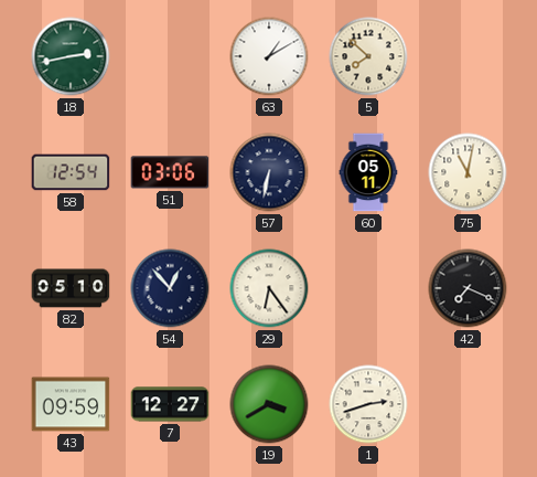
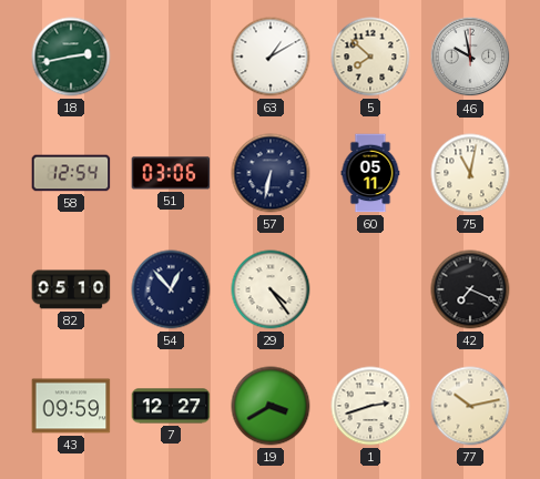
46: none -> 9:58
29: 6:24 -> 4:24
77: none -> 10:13
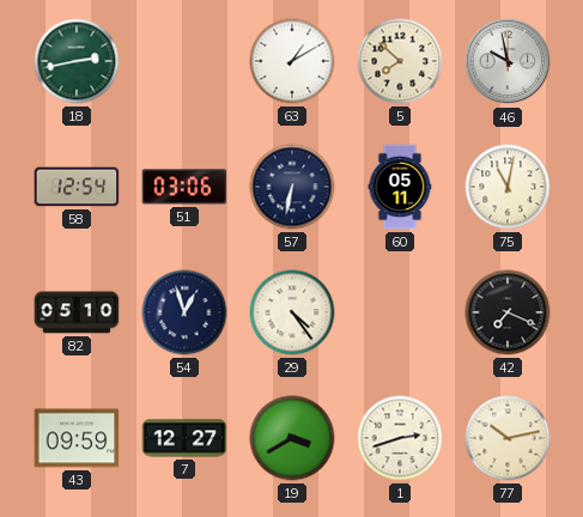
54: 12:53 -> 12:57
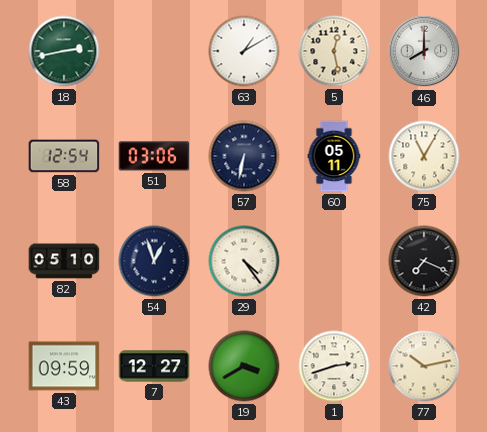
5: 7:52 -> 12:28
46: 9:58 -> 8:00
75: 11:02 -> 11:05
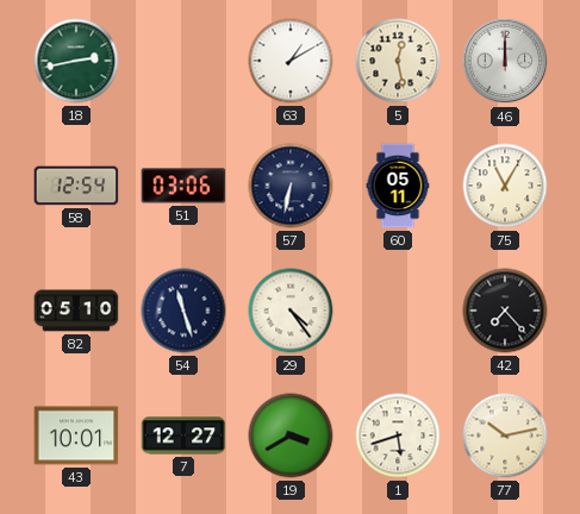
46: 8:00 -> 12:00
54: 12:57 -> 11:27
42: 7:19 -> 7:23
43: 09:59 -> 10:01
1: 2:42 -> 5:42
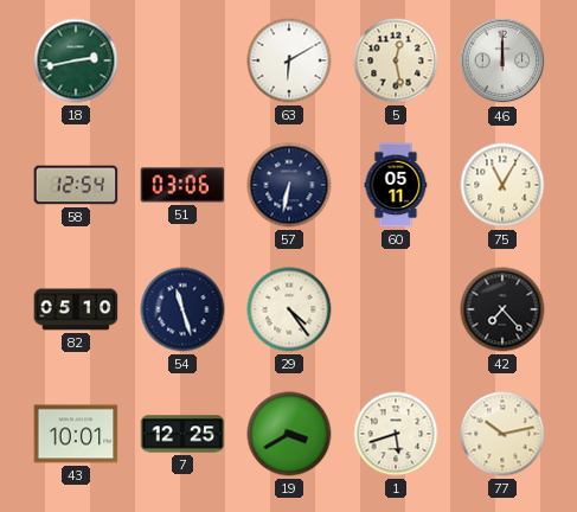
63: 1:10 -> 6:10
7: 12:27 -> 12:25
